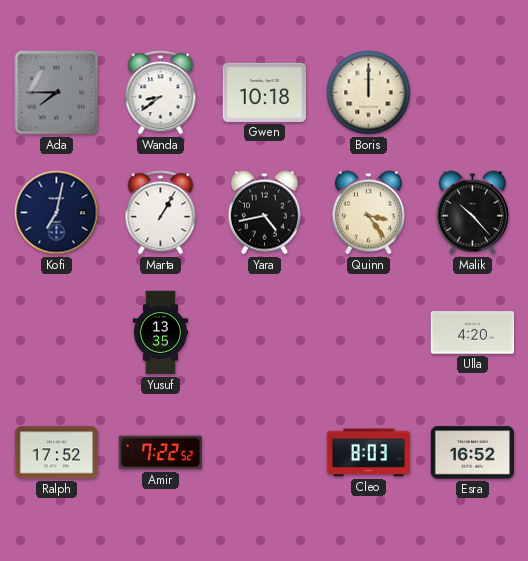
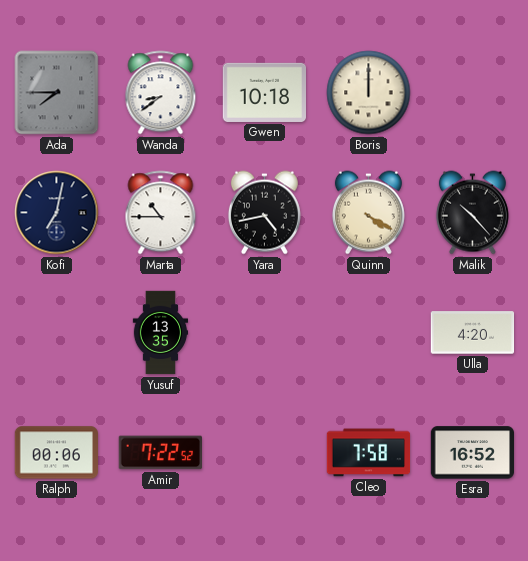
Marta: 1:05 -> 10:45
Quinn: 3:24 -> 4:20
Ralph: 17:52 -> 00:06
Cleo: 8:03 -> 7:58
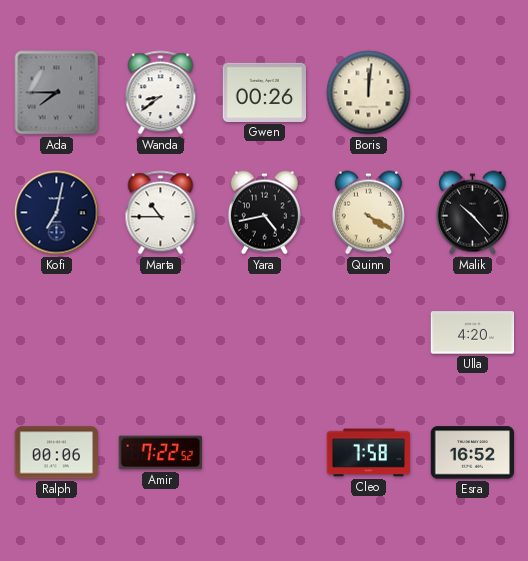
Gwen: 10:18 -> 00:26
Boris: 12:00 -> 12:01
Yusuf: 13:35 -> none
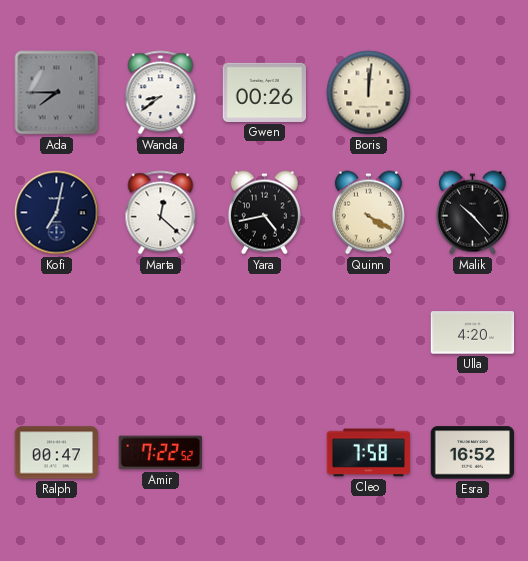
Marta: 10:45 -> 12:22
Ralph: 00:06 -> 00:47
